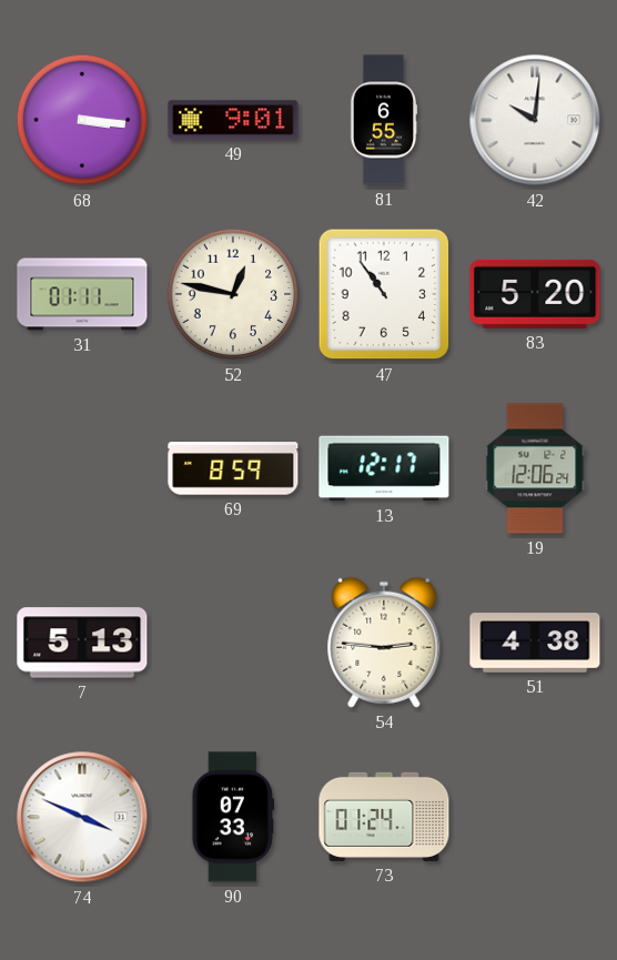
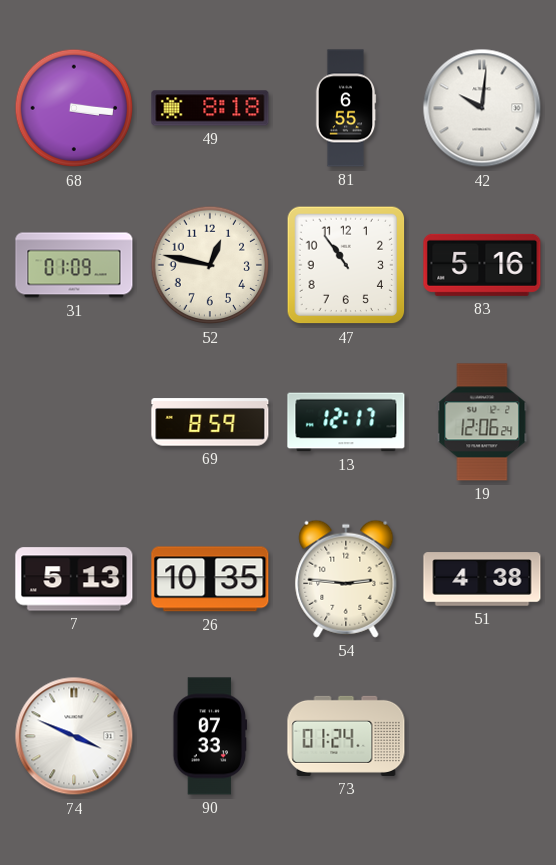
49: 9:01 -> 8:18
31: 01:11 -> 01:09
83: 5:20 -> 5:16
26: none -> 10:35
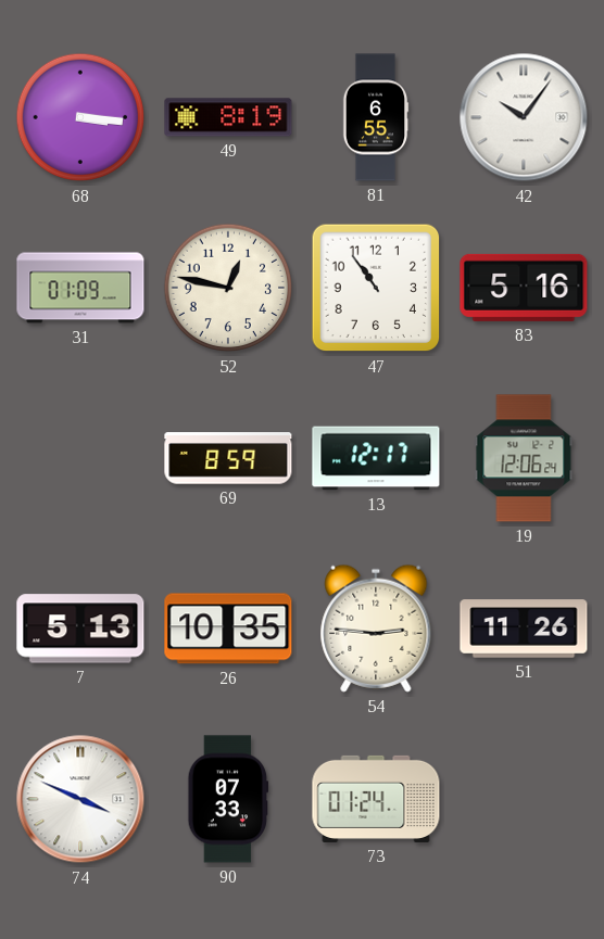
49: 8:18 -> 8:19
42: 10:01 -> 10:06
51: 4:38 -> 11:26
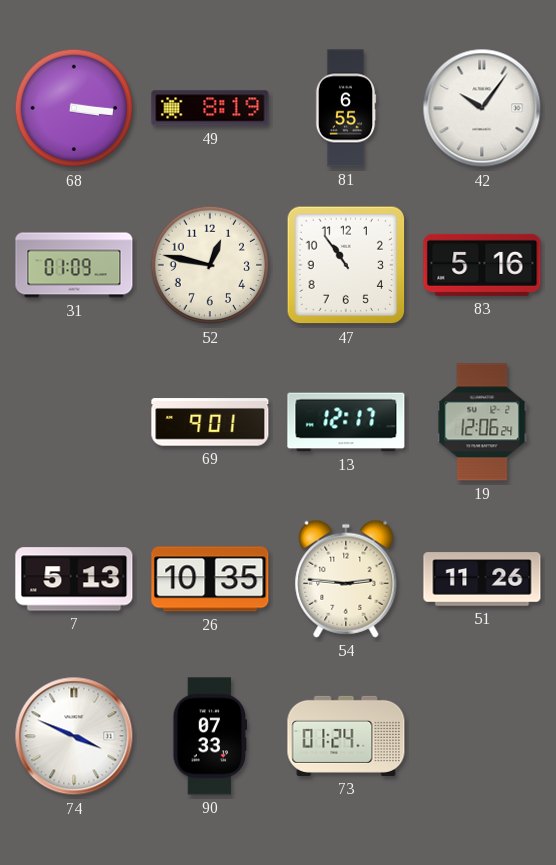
69: 8:59 -> 9:01
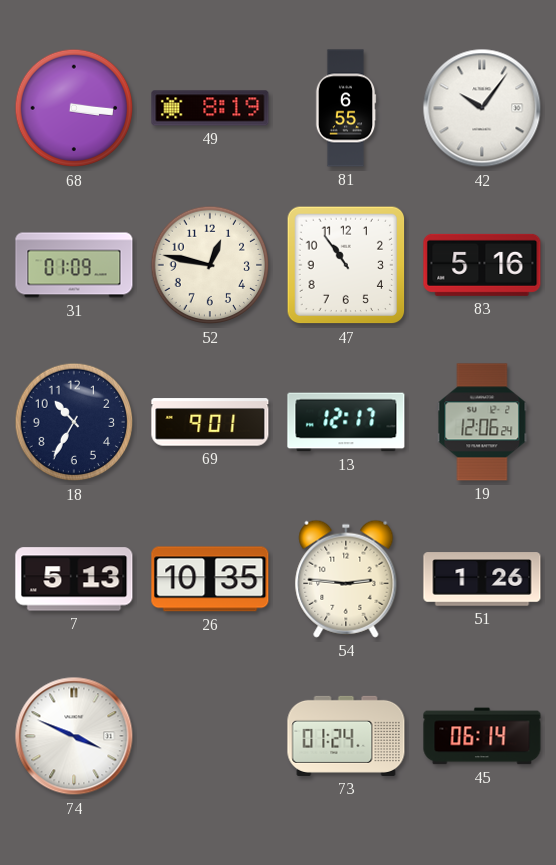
18: none -> 10:35
51: 11:26 -> 1:26
90: 07:33 -> none
45: none -> 06:14
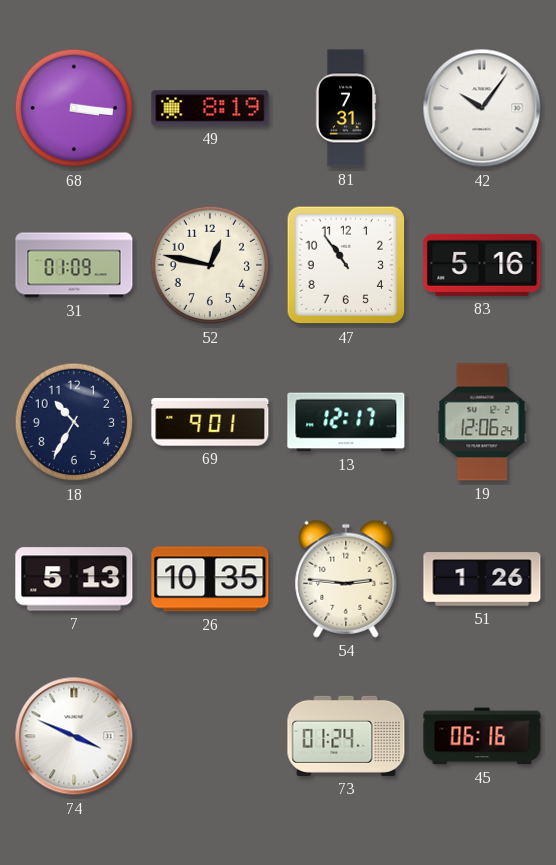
81: 6:55 -> 7:31
45: 06:14 -> 06:16
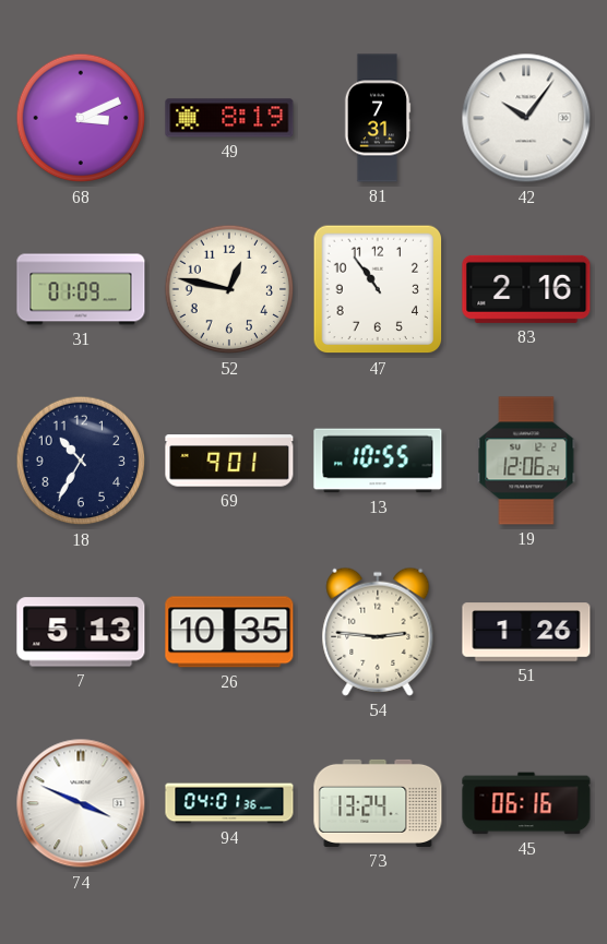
68: 3:16 -> 3:11
83: 5:16 -> 2:16
13: 12:17 -> 10:55
94: none -> 04:01
73: 01:24 -> 13:24
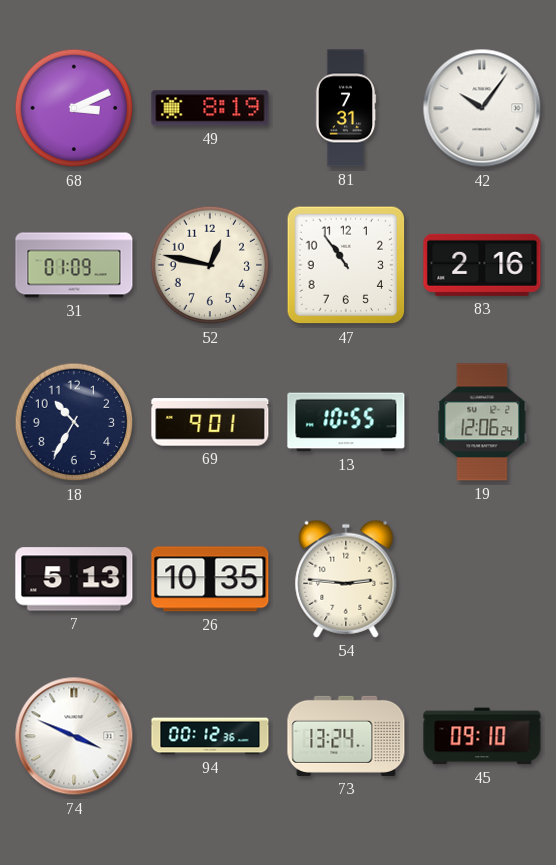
51: 1:26 -> none
94: 04:01 -> 00:12
45: 06:16 -> 09:10
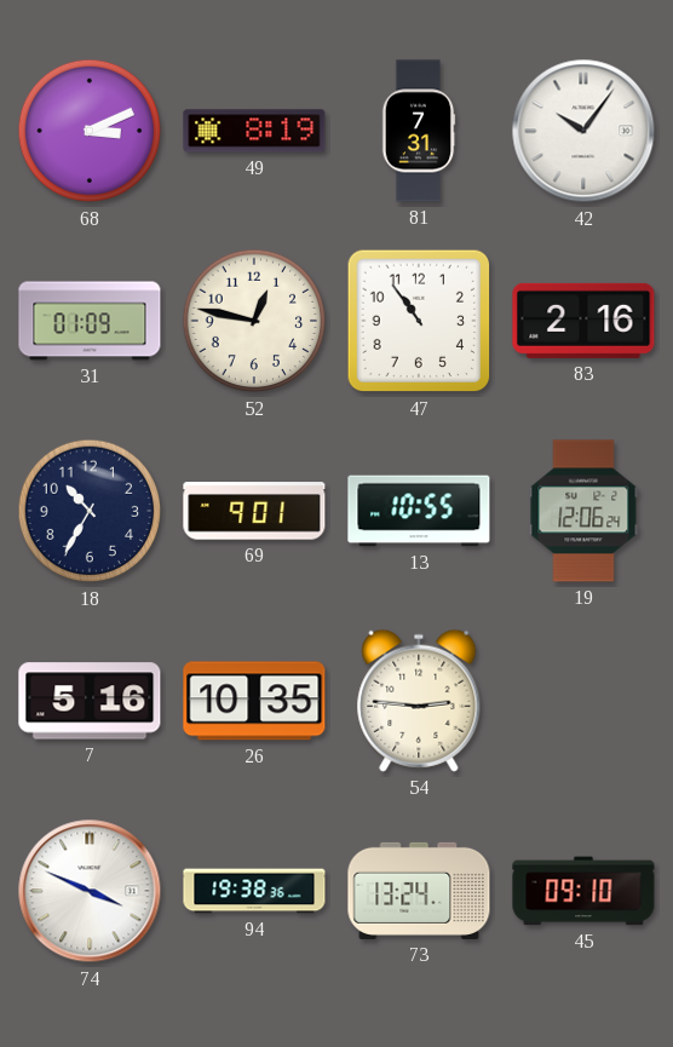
7: 5:13 -> 5:16
94: 00:12 -> 19:38
